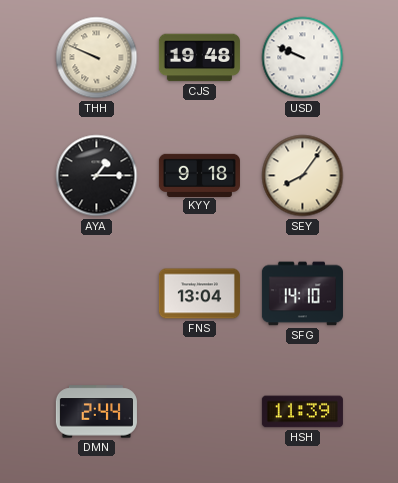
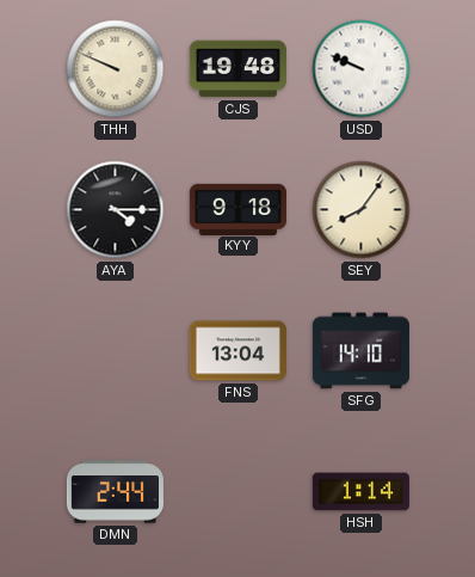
AYA: 1:15 -> 4:15
HSH: 11:39 -> 1:14
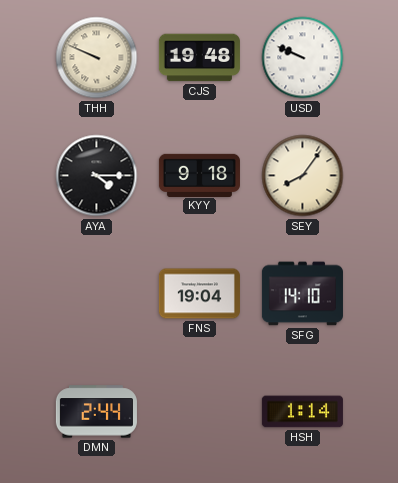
FNS: 13:04 -> 19:04
